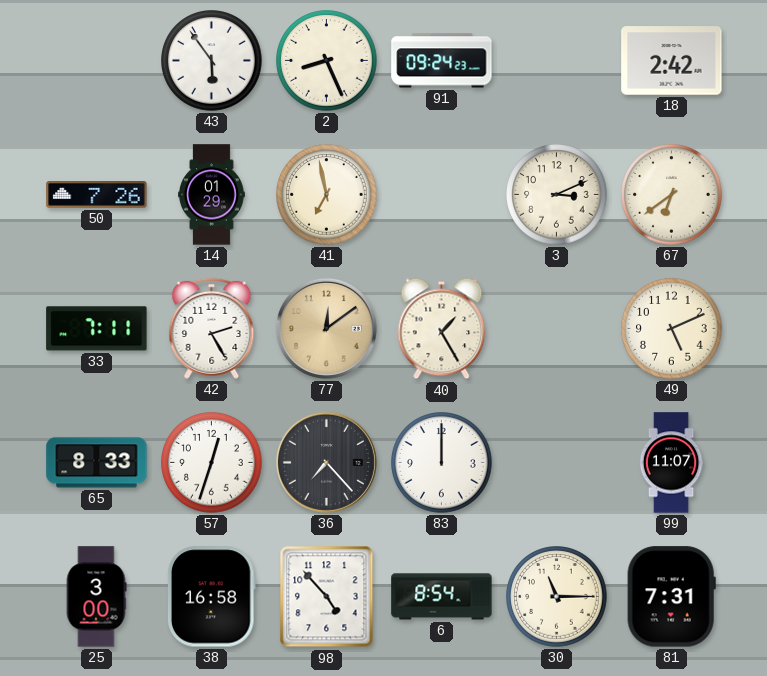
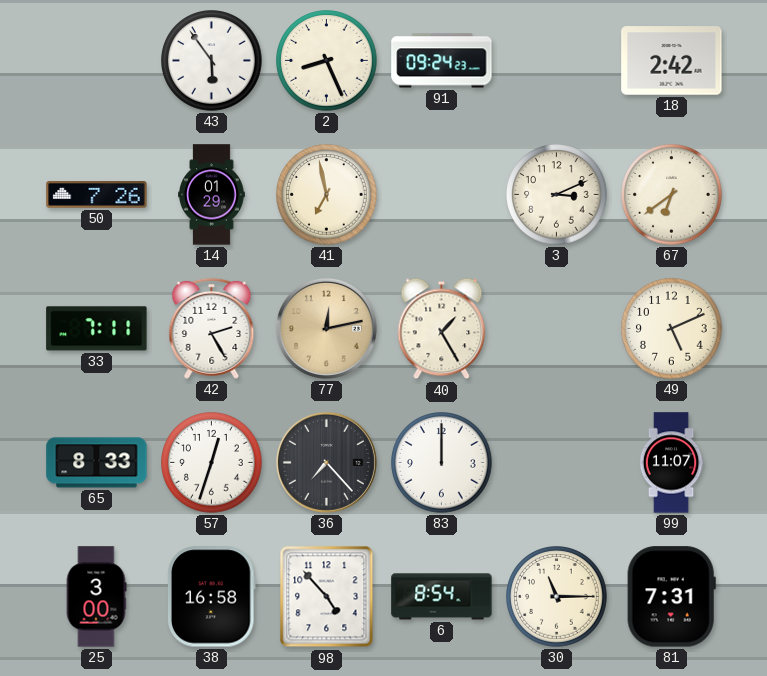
77: 12:09 -> 12:13
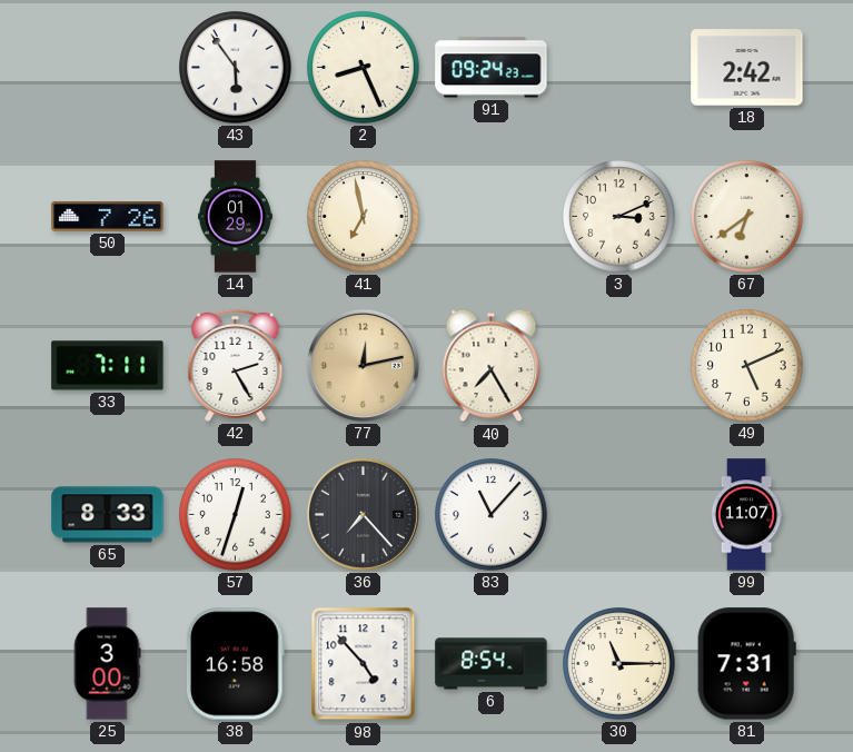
40: 1:25 -> 7:25
83: 12:00 -> 11:07
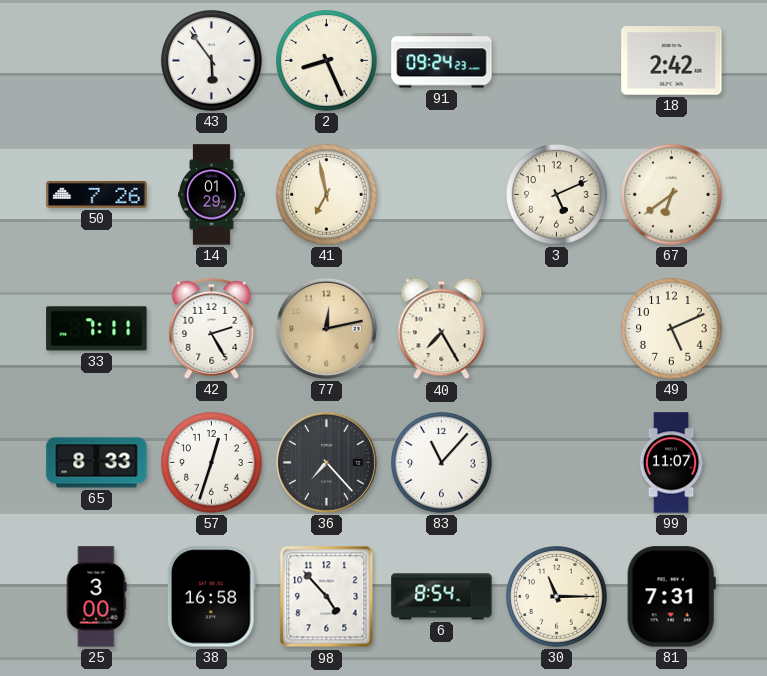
3: 3:11 -> 5:11
